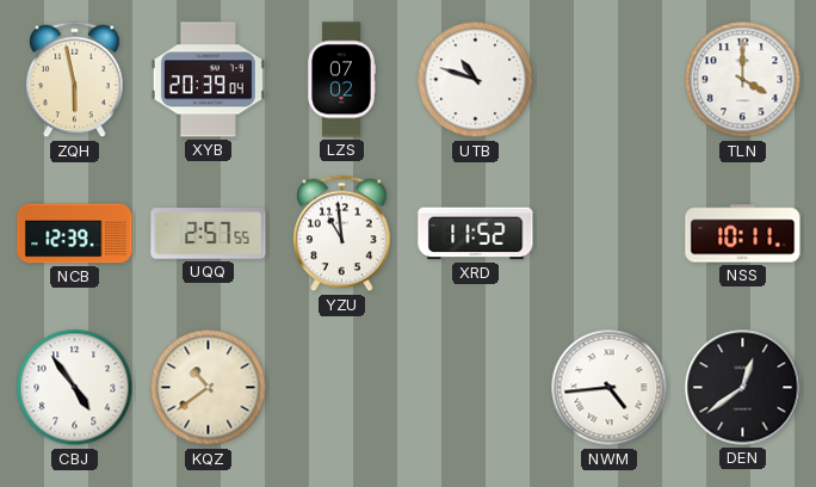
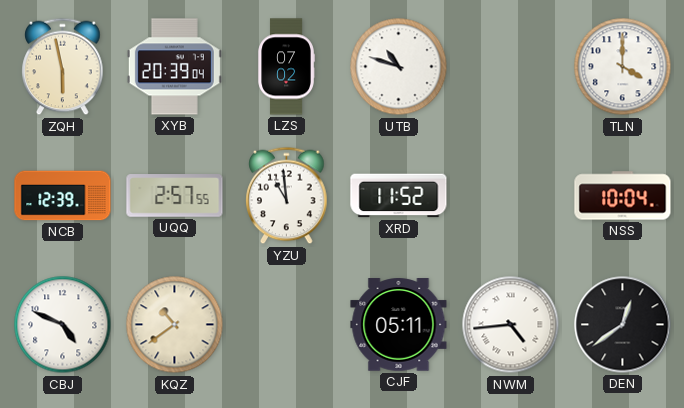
NSS: 10:11 -> 10:04
CBJ: 4:54 -> 4:49
CJF: none -> 05:11
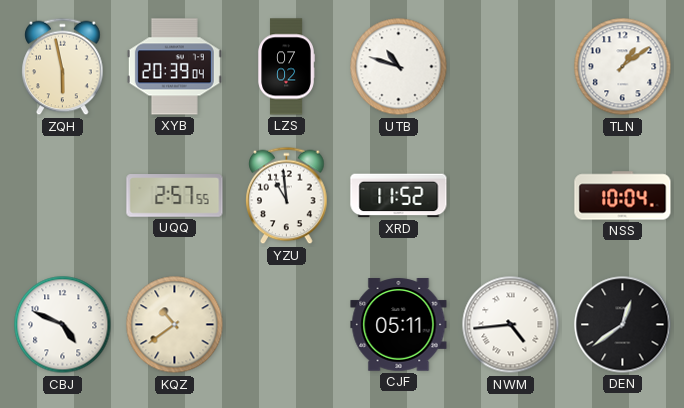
TLN: 4:00 -> 1:09
NCB: 12:39 -> none
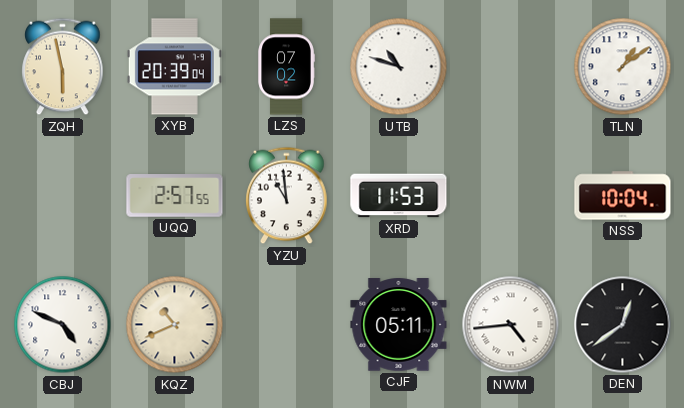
XRD: 11:52 -> 11:53
KQZ: 10:39 -> 10:41
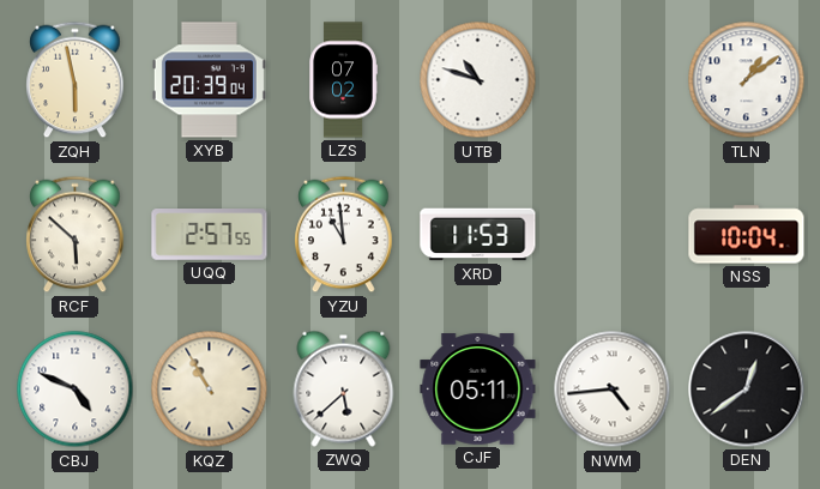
RCF: none -> 5:52
KQZ: 10:41 -> 10:55
ZWQ: none -> 5:38
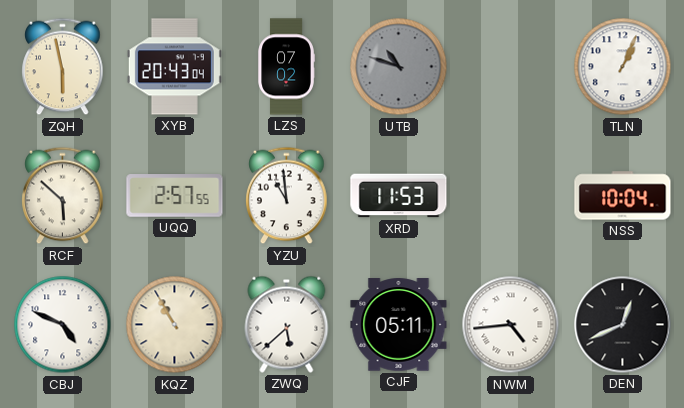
XYB: 20:39 -> 20:43
UTB dial: white -> grey
TLN: 1:09 -> 1:04
DEN: 12:39 -> 12:41
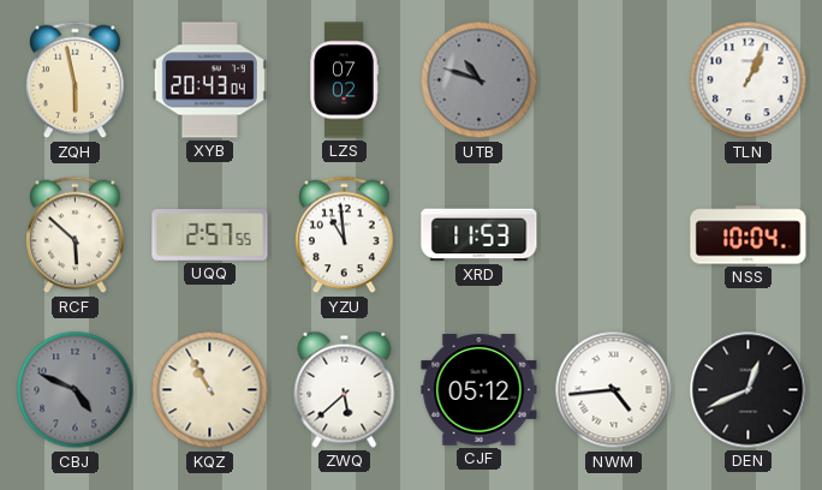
CBJ dial: white -> grey
CJF: 05:11 -> 05:12
